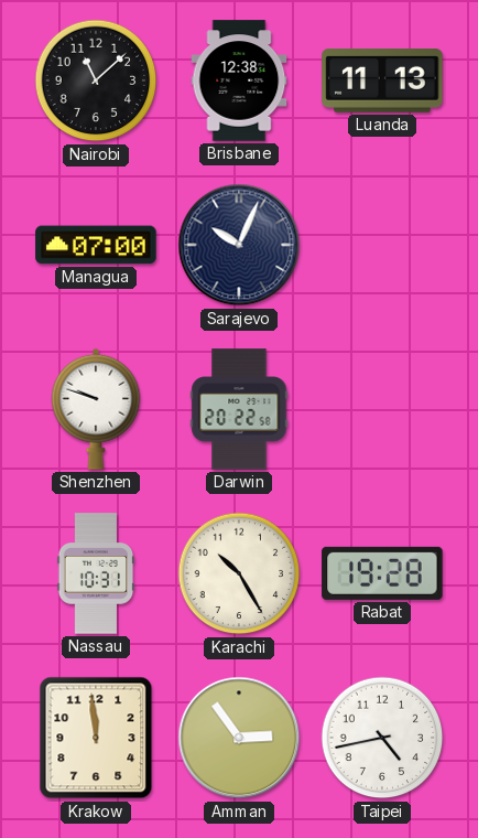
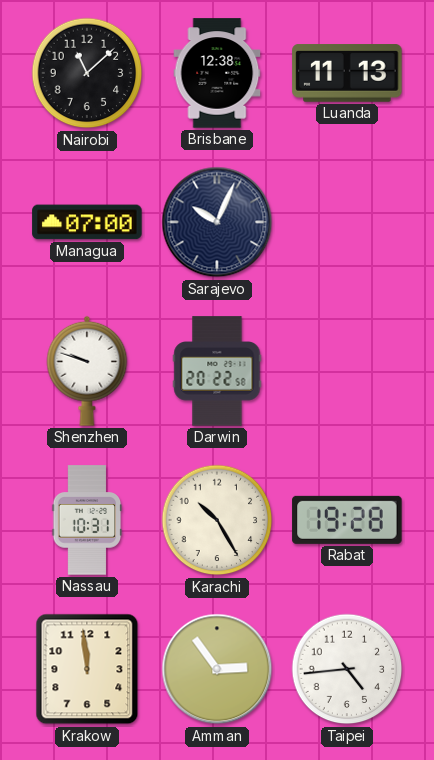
Taipei: 4:43 -> 4:44
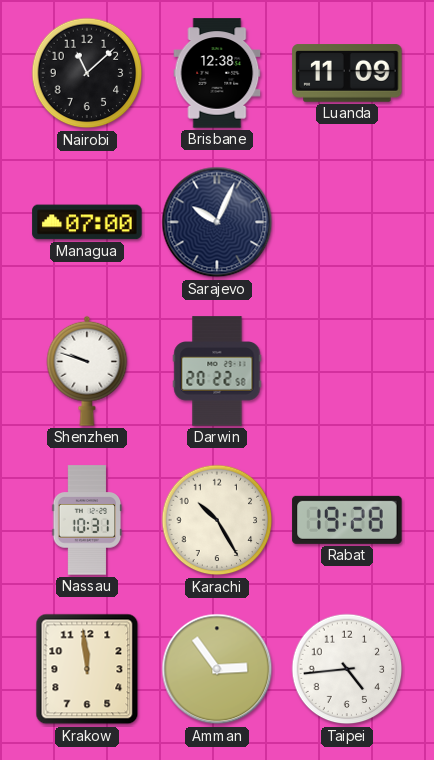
Luanda: 11:13 -> 11:09
